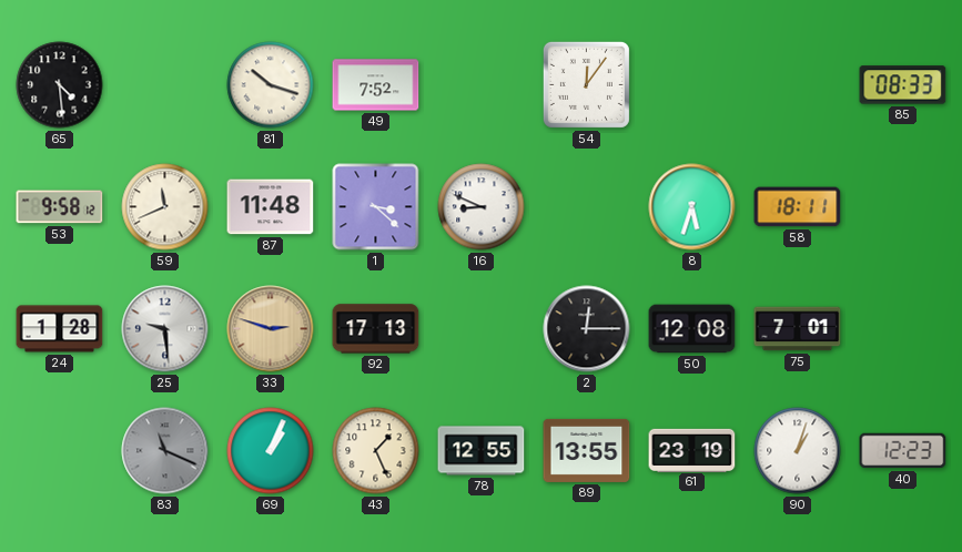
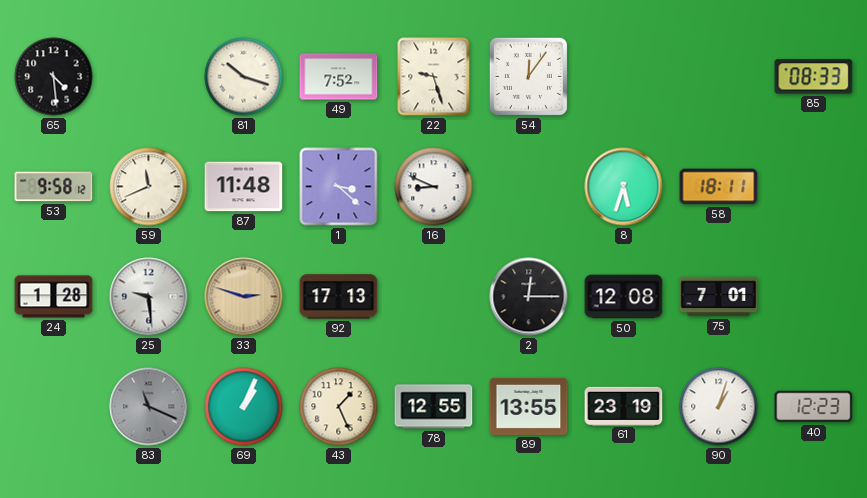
22: none -> 9:27
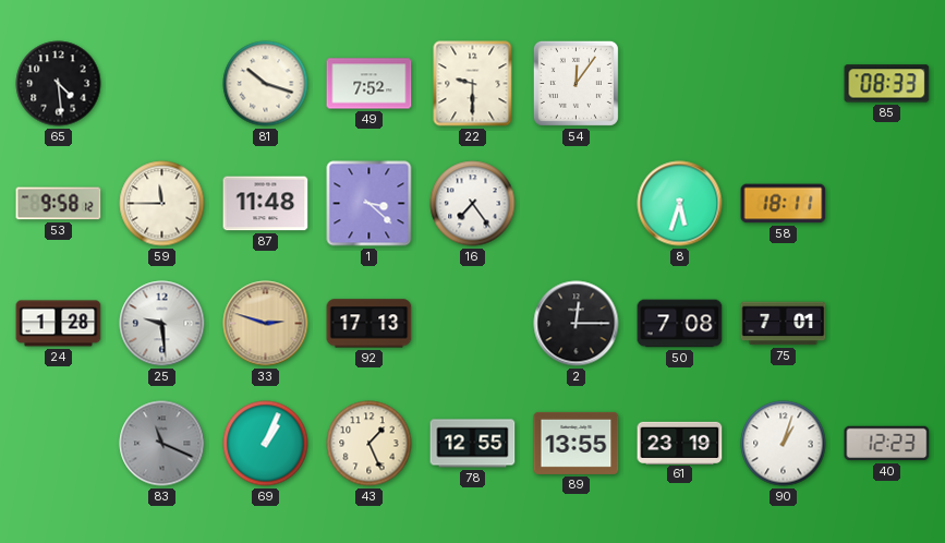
22: 9:27 -> 9:30
59: 11:41 -> 11:45
16: 8:49 -> 7:24
50: 12:08 -> 7:08
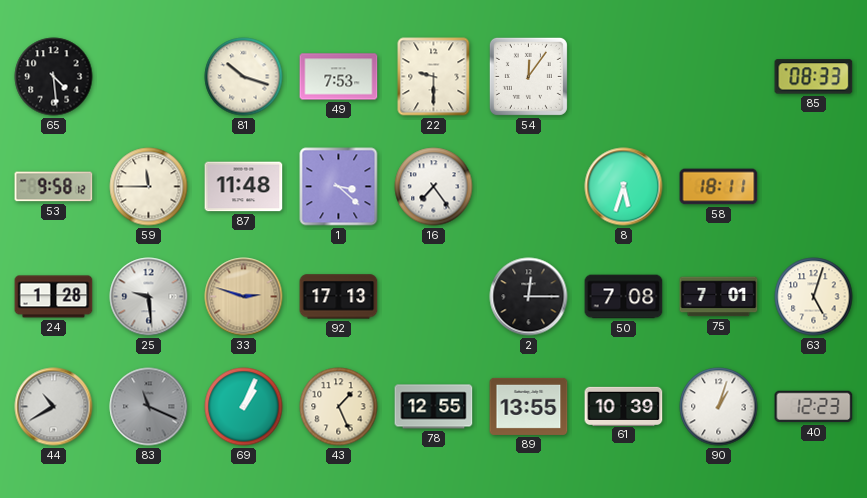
49: 7:52 -> 7:53
63: none -> 5:03
44: none -> 10:40
61: 23:19 -> 10:39
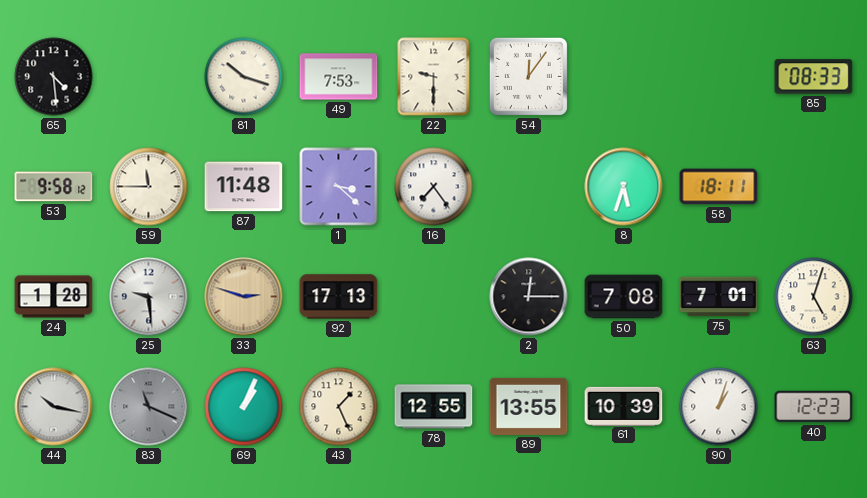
44: 10:40 -> 10:17
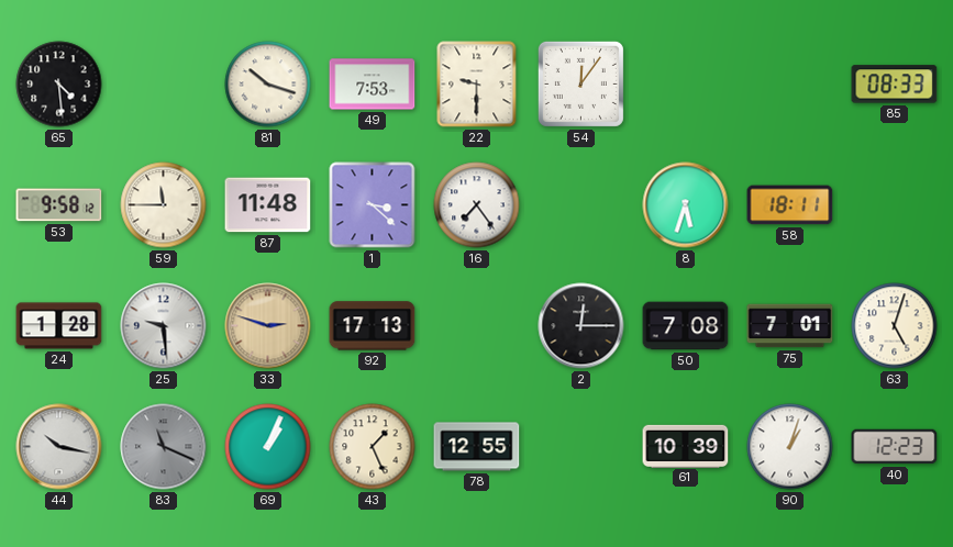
89: 13:55 -> none
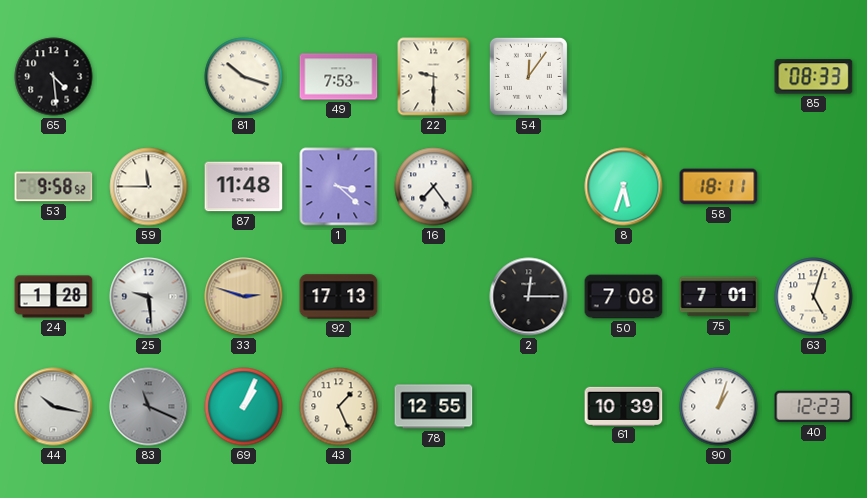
53: 9:58:12 -> 9:58:52
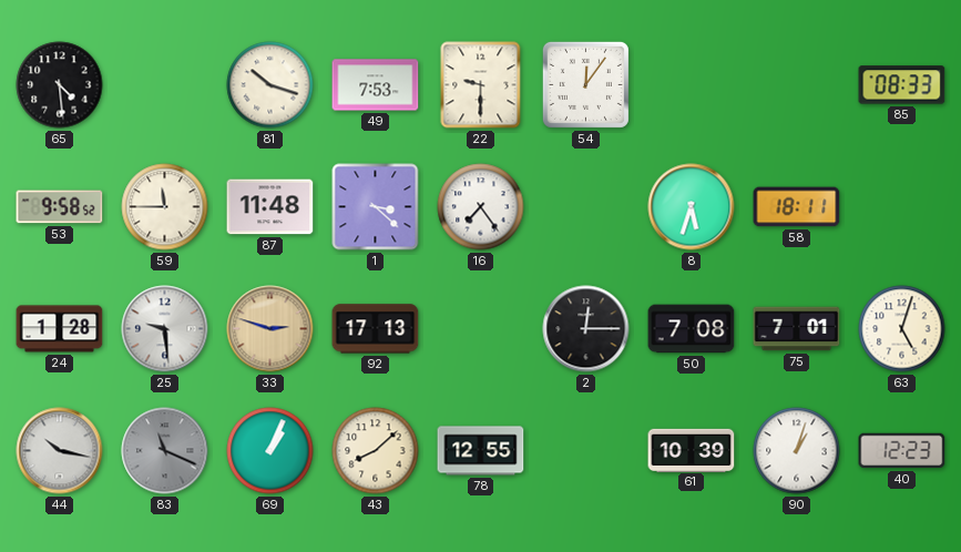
43: 1:26 -> 8:08
